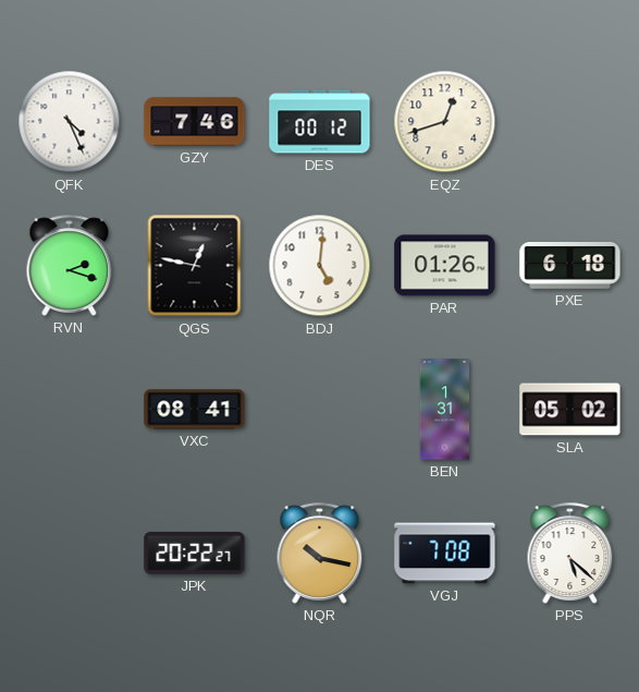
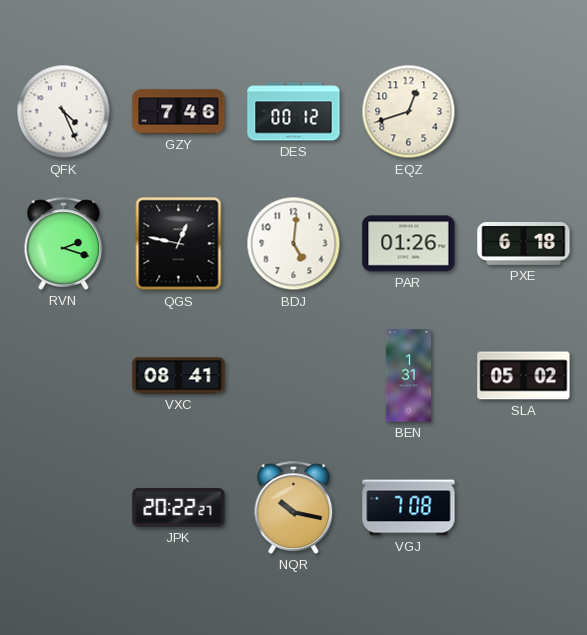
PPS: 5:22 -> none
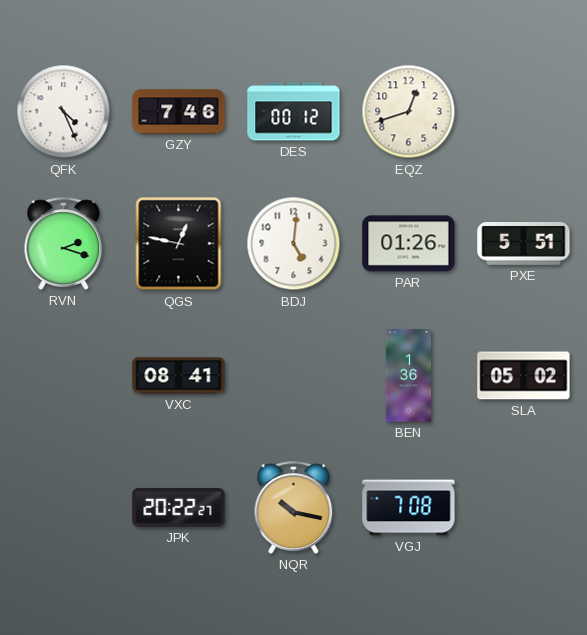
PXE: 6:18 -> 5:51
BEN: 1:31 -> 1:36
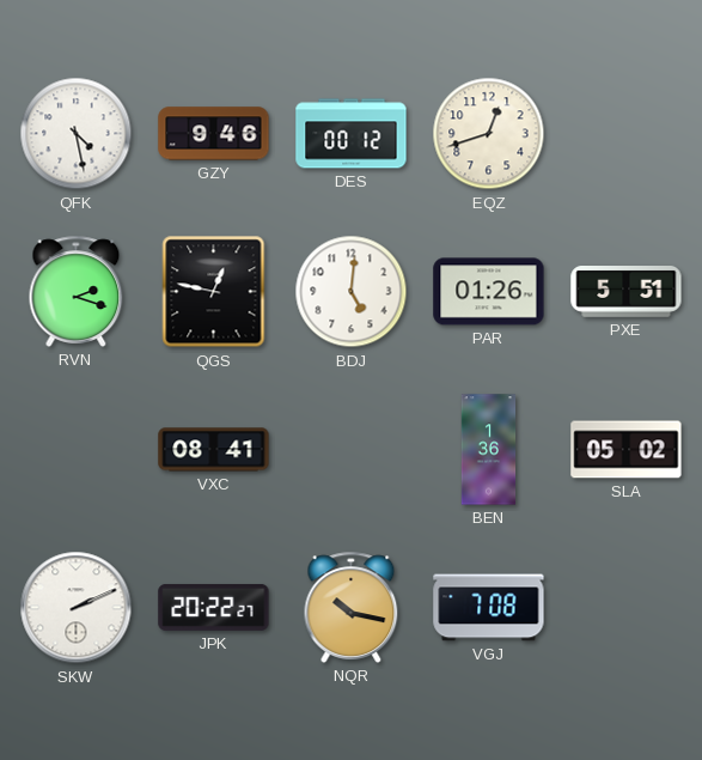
QFK: 4:26 -> 4:28
GZY: 7:46 -> 9:46
SKW: none -> 2:11
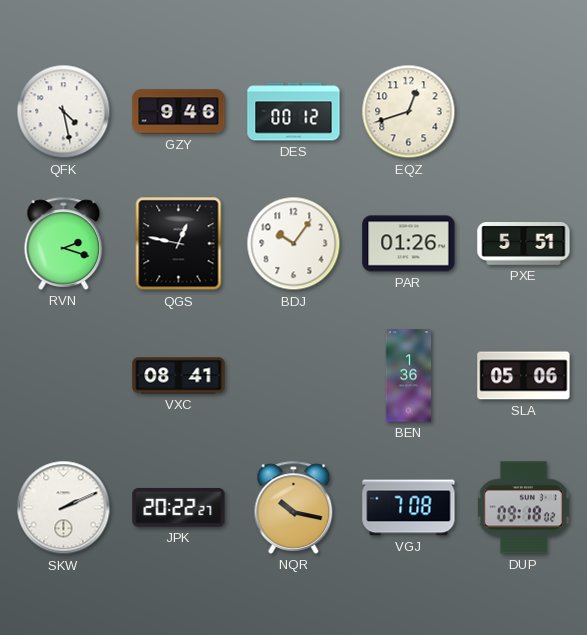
BDJ: 5:01 -> 10:06
SLA: 05:02 -> 05:06
DUP: none -> 09:18
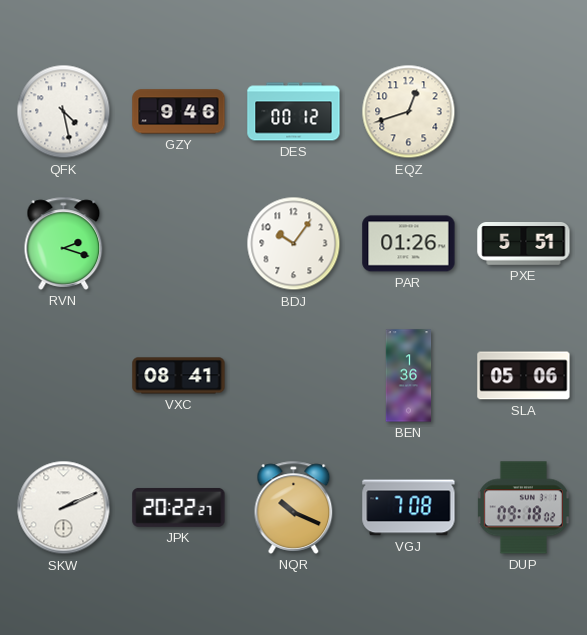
QGS: 12:47 -> none
NQR: 10:17 -> 10:19
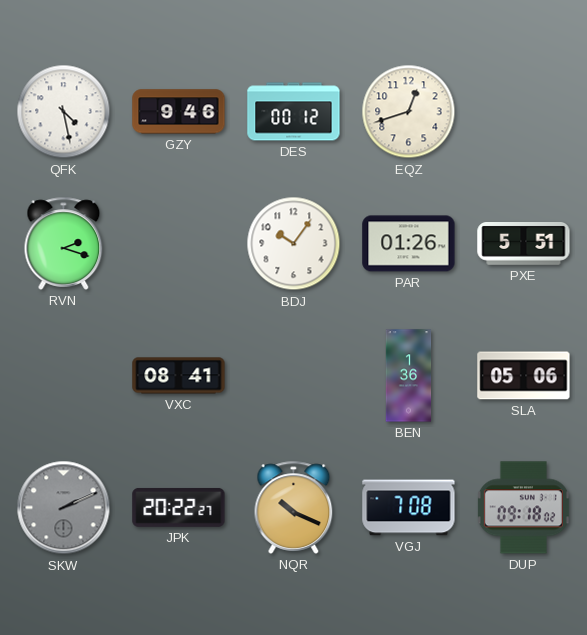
SKW dial: white -> grey
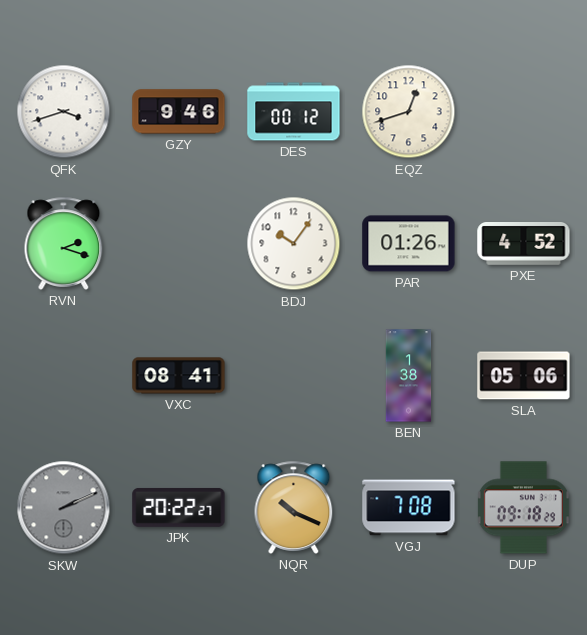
QFK: 4:28 -> 3:42
PXE: 5:51 -> 4:52
BEN: 1:36 -> 1:38
DUP: 09:18:02 -> 09:18:29
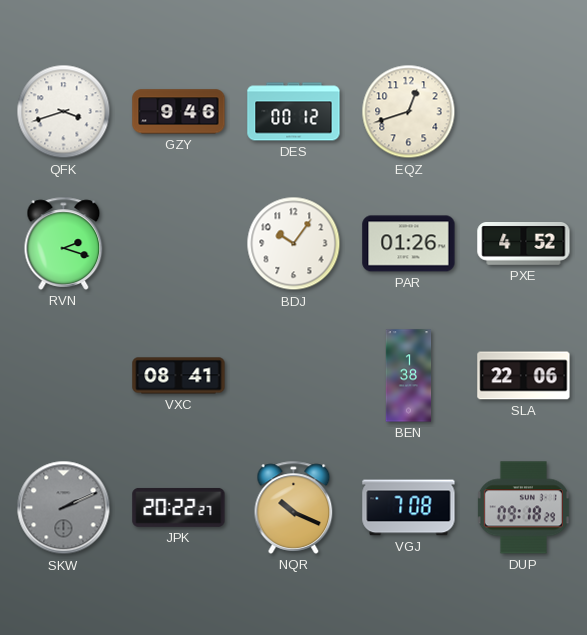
SLA: 05:06 -> 22:06
